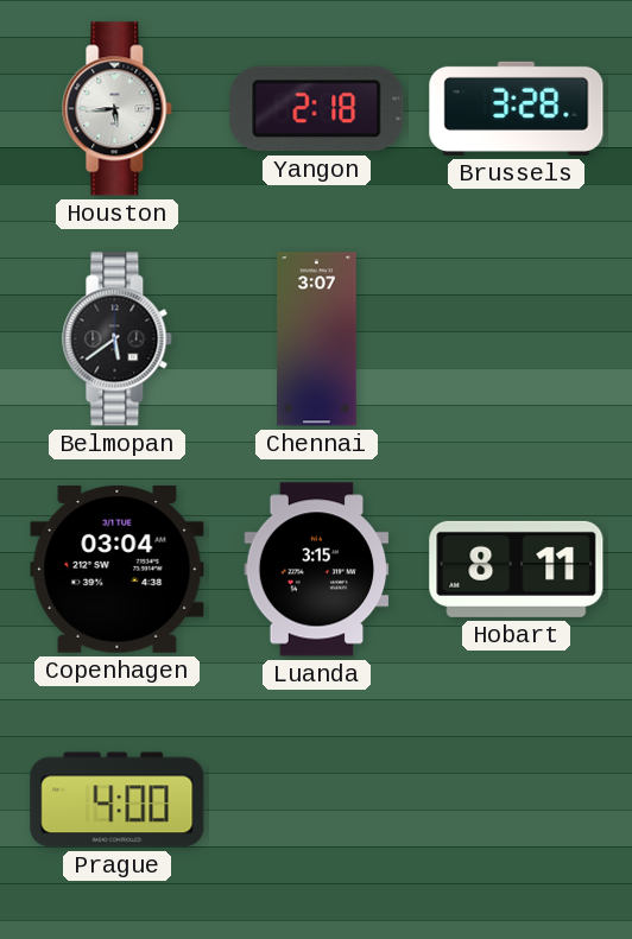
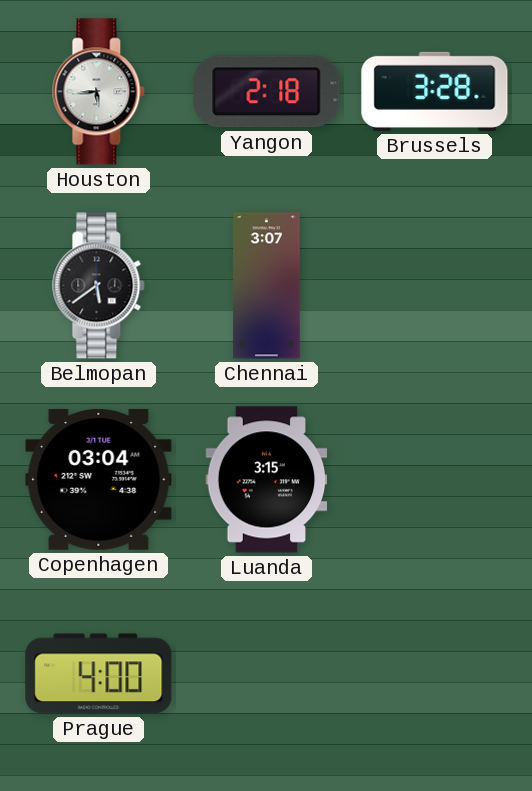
Hobart: 8:11 -> none
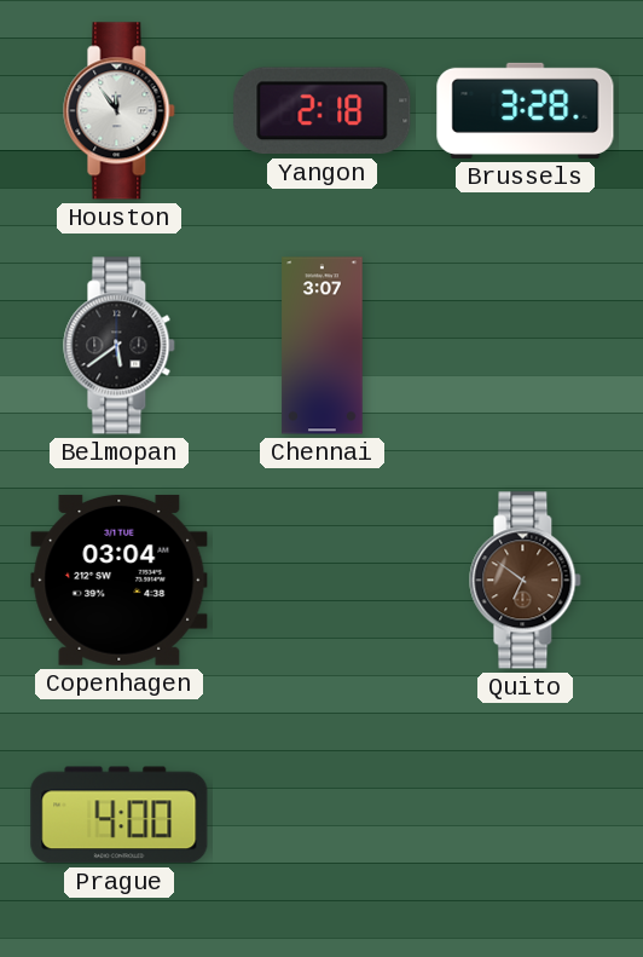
Houston: 5:44 -> 11:54
Luanda: 3:15 -> none
Quito: none -> 6:51
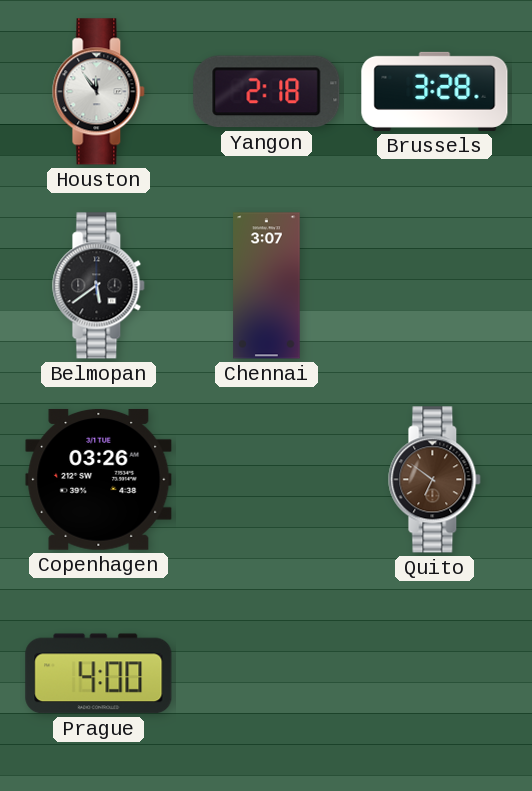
Copenhagen: 03:04 -> 03:26
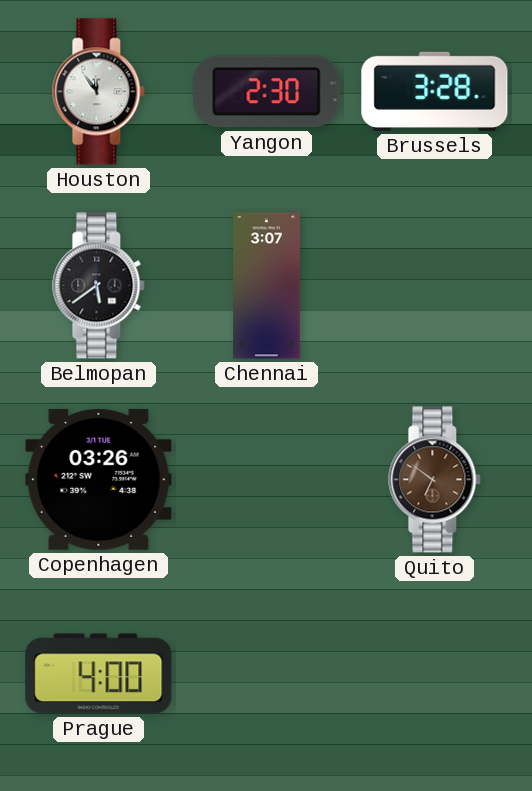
Yangon: 2:18 -> 2:30
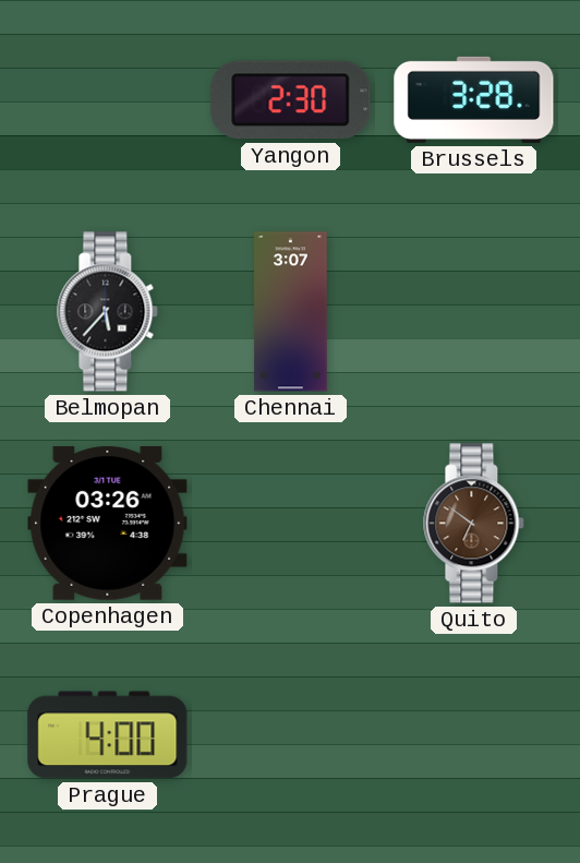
Houston: 11:54 -> none
Belmopan: 5:39 -> 5:37
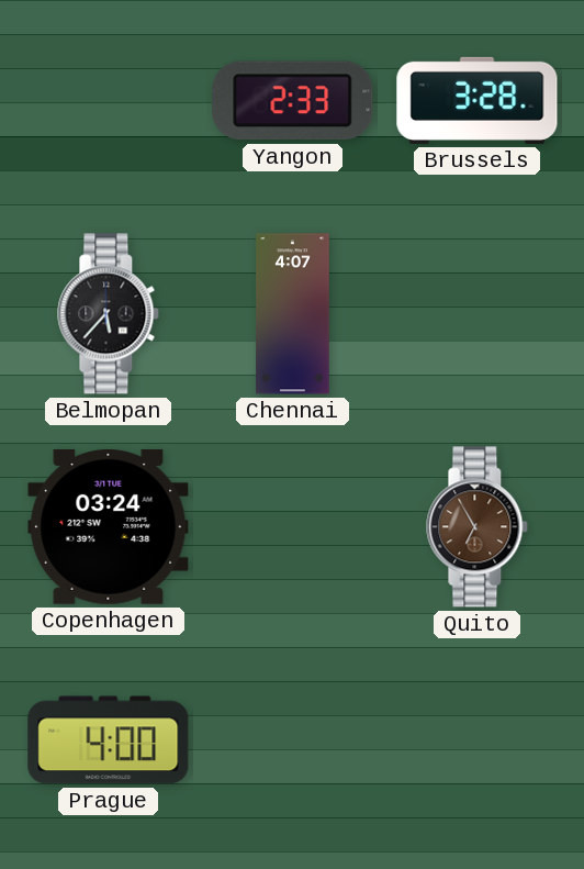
Yangon: 2:30 -> 2:33
Chennai: 3:07 -> 4:07
Copenhagen: 03:26 -> 03:24
Quito: 6:51 -> 6:55
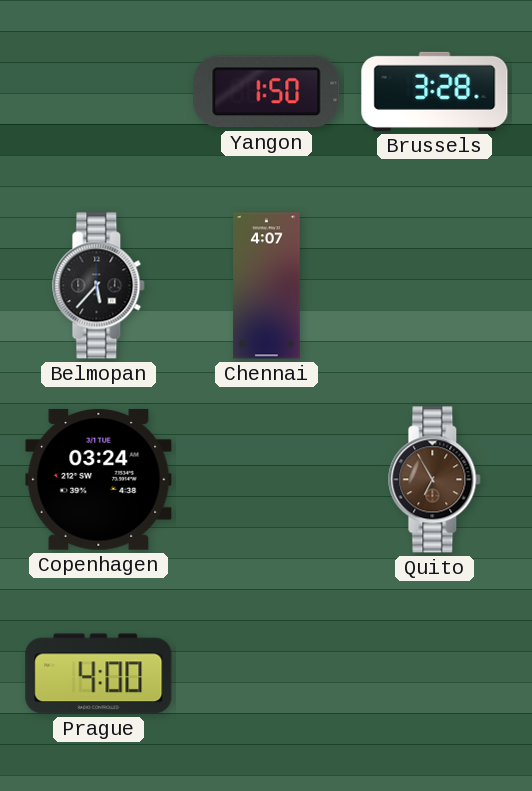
Yangon: 2:33 -> 1:50
